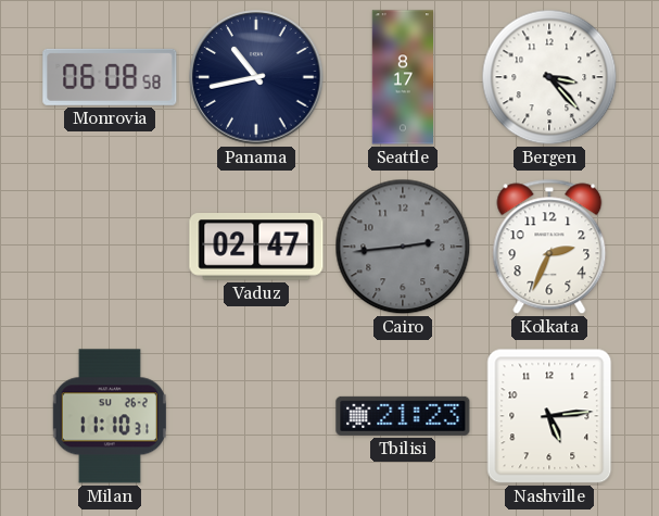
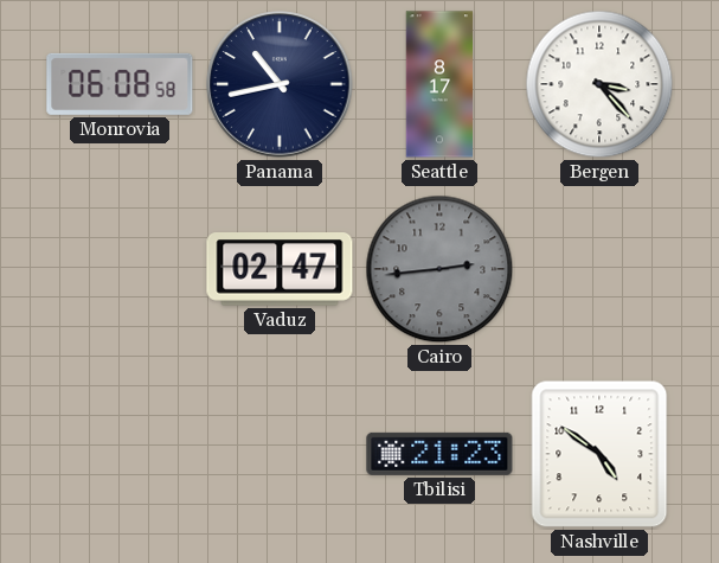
Kolkata: 2:34 -> none
Milan: 11:10 -> none
Nashville: 5:14 -> 4:51
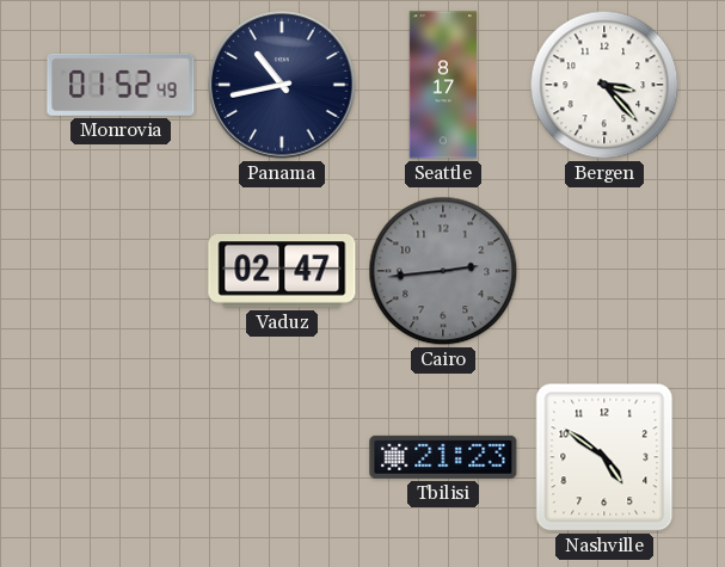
Monrovia: 06:08 -> 01:52
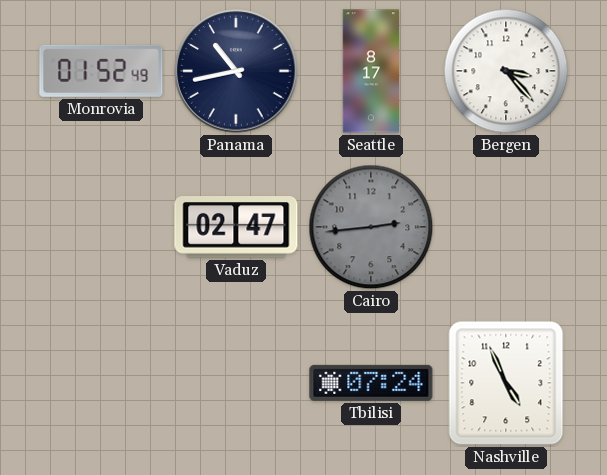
Tbilisi: 21:23 -> 07:24
Nashville: 4:51 -> 4:56
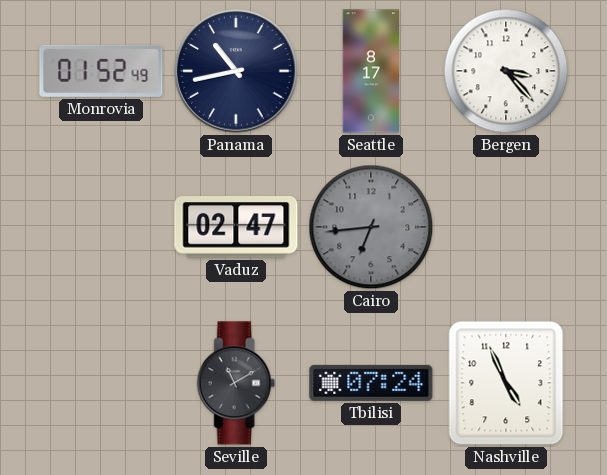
Cairo: 2:44 -> 6:44
Seville: none -> 11:10
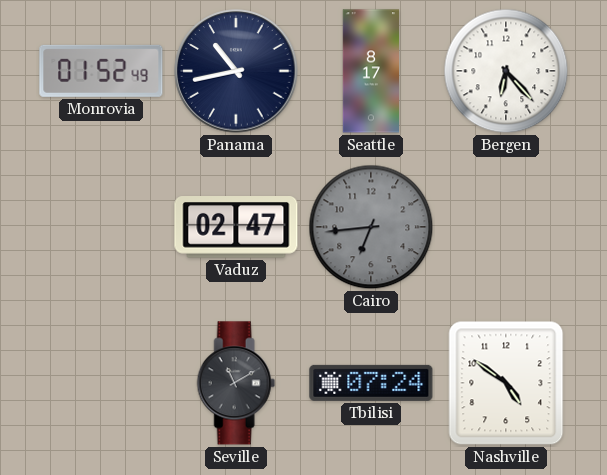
Bergen: 3:23 -> 6:23
Nashville: 4:56 -> 4:51
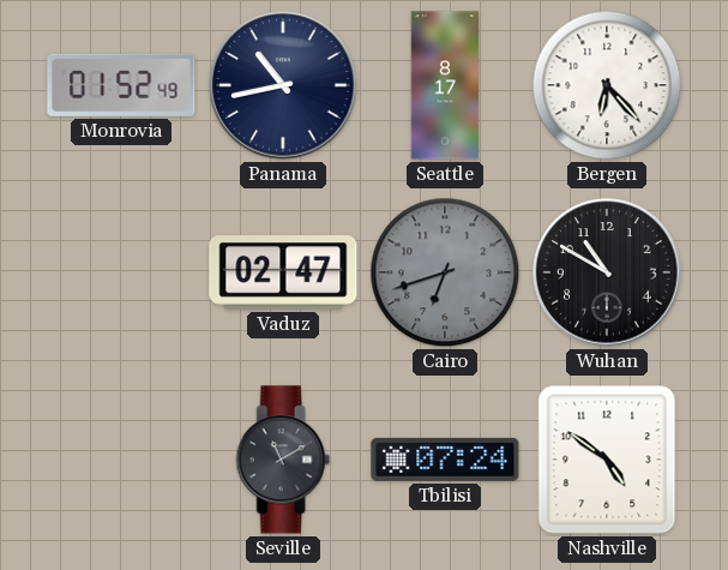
Cairo: 6:44 -> 6:42
Wuhan: none -> 10:50
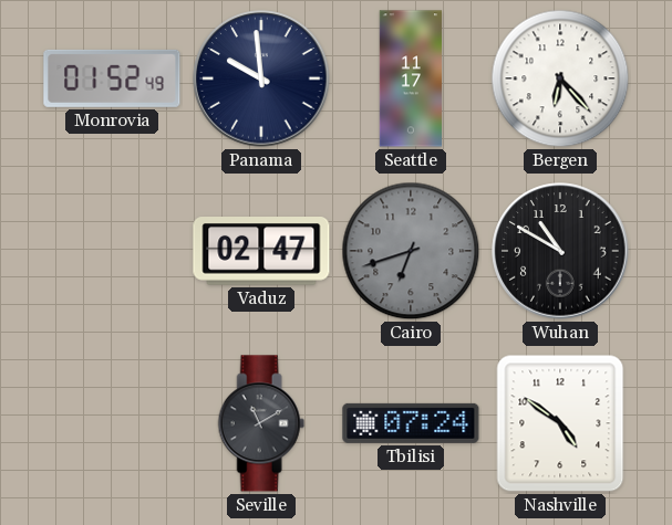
Panama: 10:43 -> 9:59
Seattle: 8:17 -> 11:17
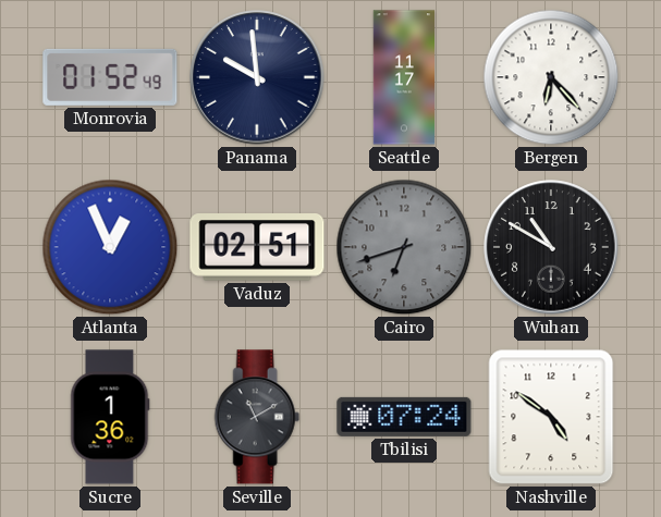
Atlanta: none -> 12:56
Vaduz: 02:47 -> 02:51
Sucre: none -> 1:36
